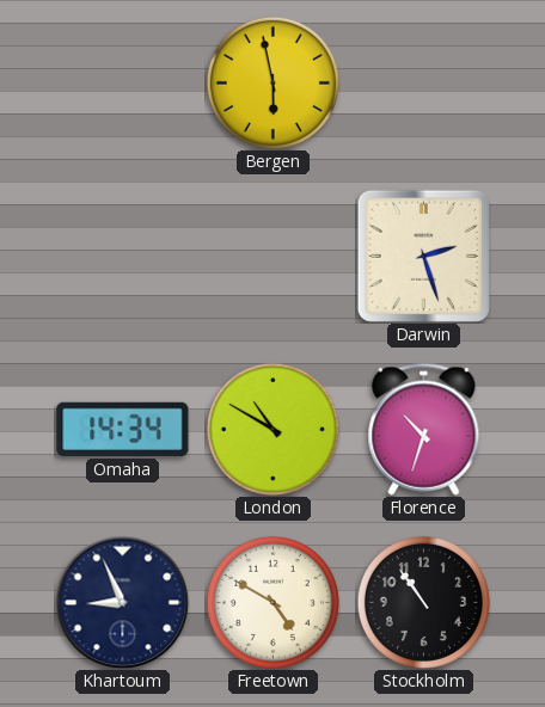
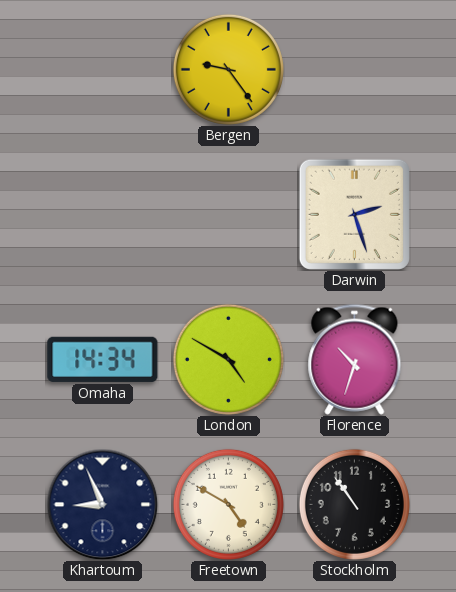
Bergen: 5:58 -> 9:24
London: 10:50 -> 4:50
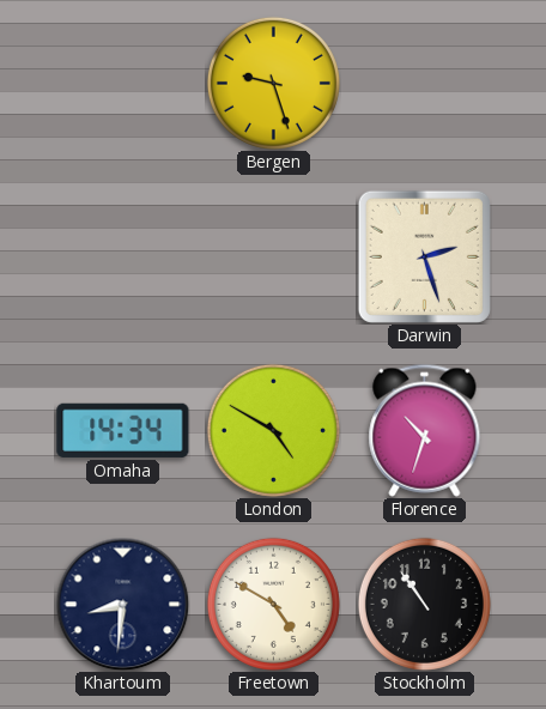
Bergen: 9:24 -> 9:27
Khartoum: 8:56 -> 8:31
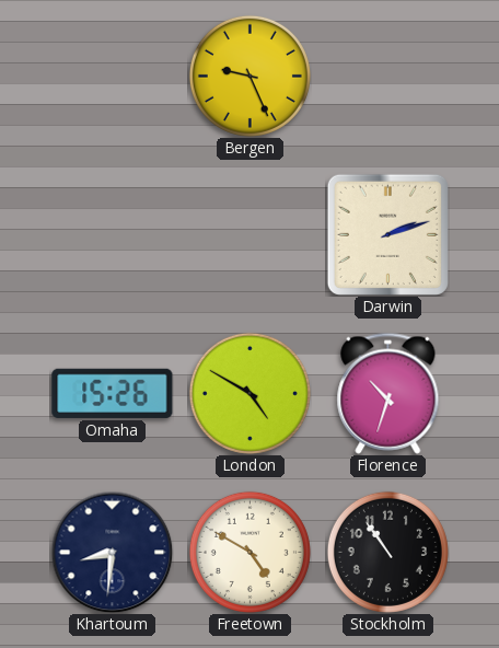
Bergen: 9:27 -> 9:26
Darwin: 2:27 -> 2:12
Omaha: 14:34 -> 15:26
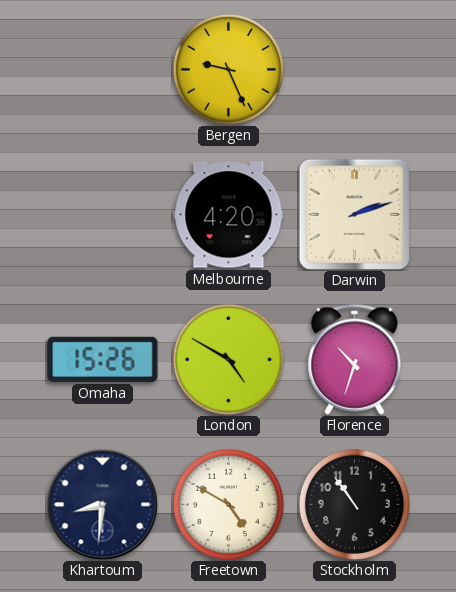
Melbourne: none -> 4:20
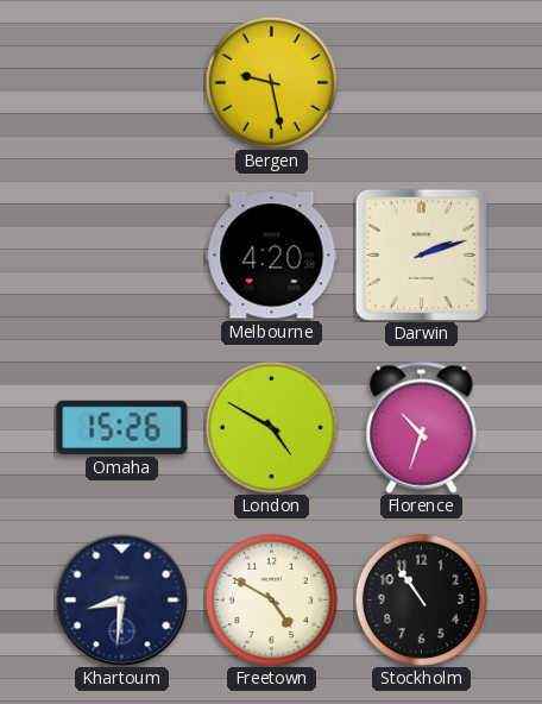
Bergen: 9:26 -> 9:28
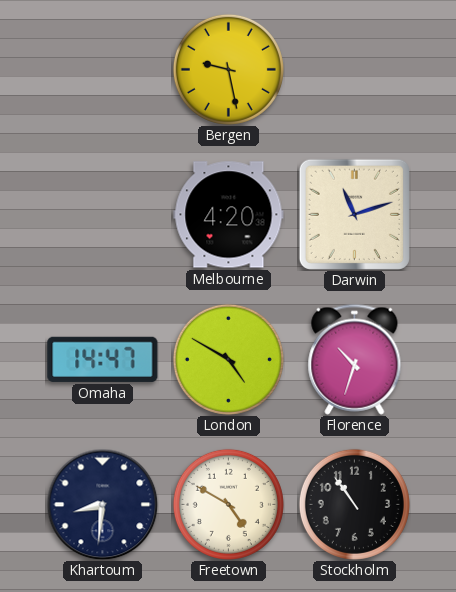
Darwin: 2:12 -> 11:12
Omaha: 15:26 -> 14:47
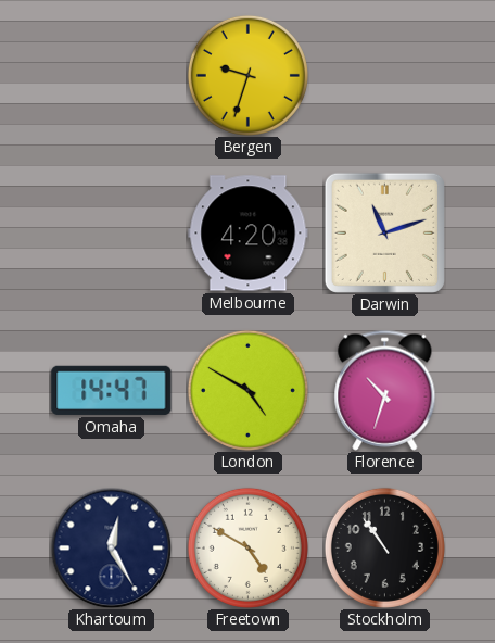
Bergen: 9:28 -> 9:33
Khartoum: 8:31 -> 12:25
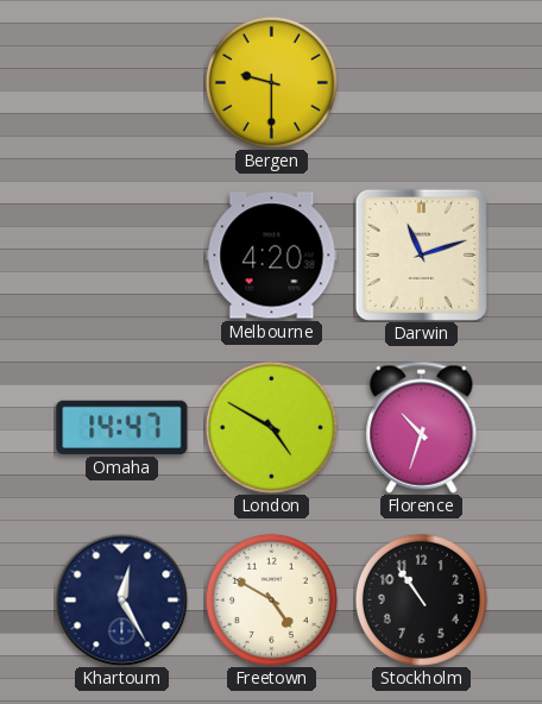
Bergen: 9:33 -> 9:30
